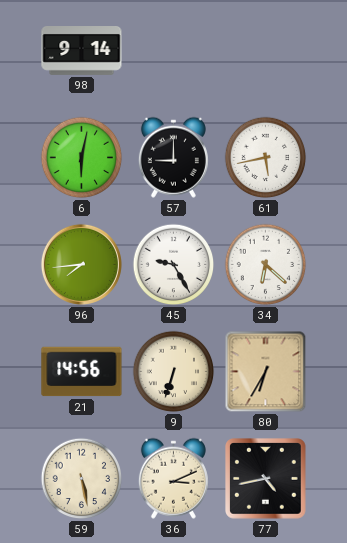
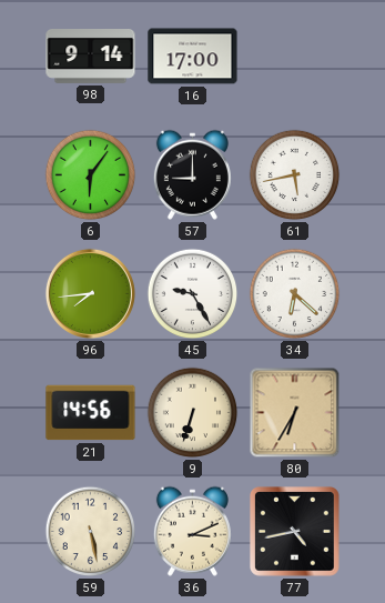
16: none -> 17:00
6: 6:02 -> 6:06
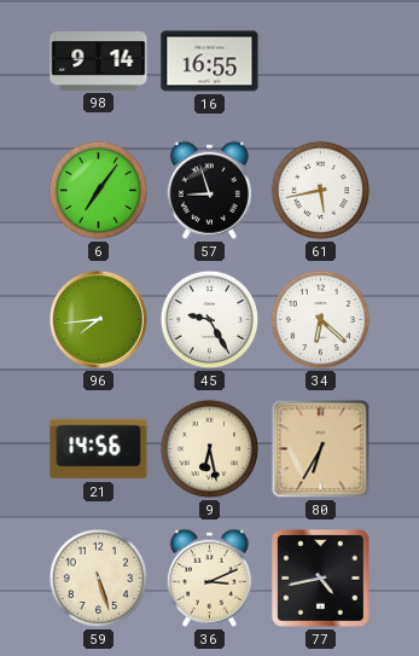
16: 17:00 -> 16:55
6: 6:06 -> 7:06
57: 9:00 -> 8:57
9: 6:33 -> 6:28
59: 5:28 -> 5:27
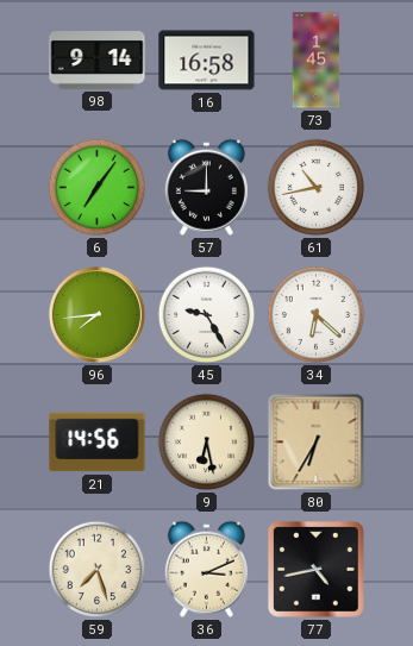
16: 16:55 -> 16:58
73: none -> 1:45
57: 8:57 -> 9:00
61: 5:43 -> 10:43
59: 5:27 -> 7:27
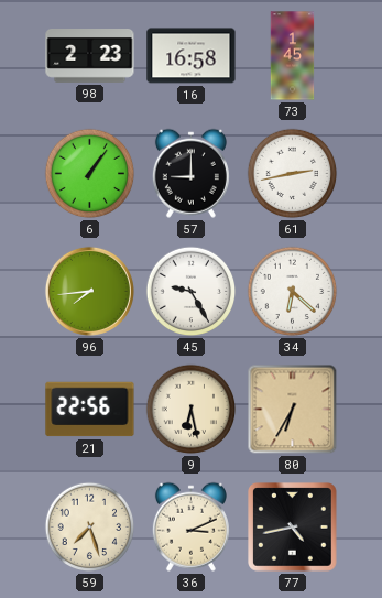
98: 9:14 -> 2:23
6: 7:06 -> 1:06
61: 10:43 -> 2:43
21: 14:56 -> 22:56
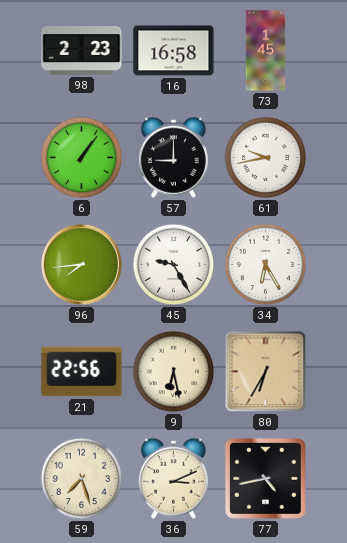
61: 2:43 -> 9:43
34: 6:22 -> 6:25
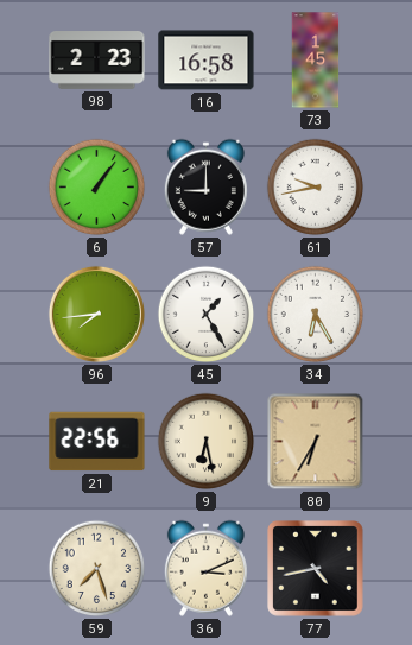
45: 9:25 -> 1:25
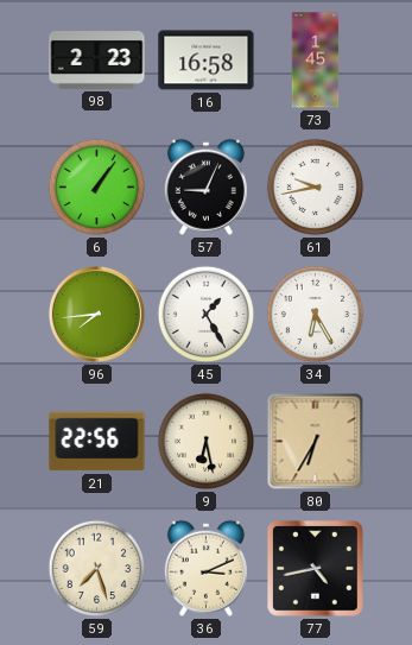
57: 9:00 -> 9:04
